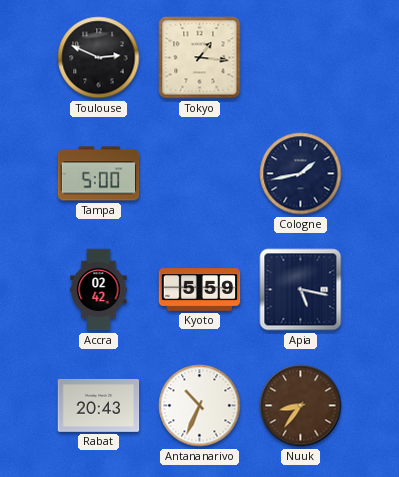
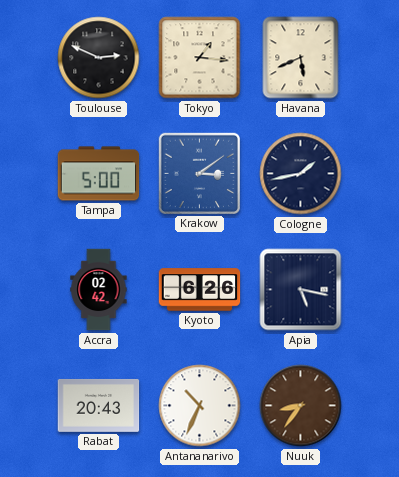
Havana: none -> 5:41
Krakow: none -> 3:09
Kyoto: 5:59 -> 6:26
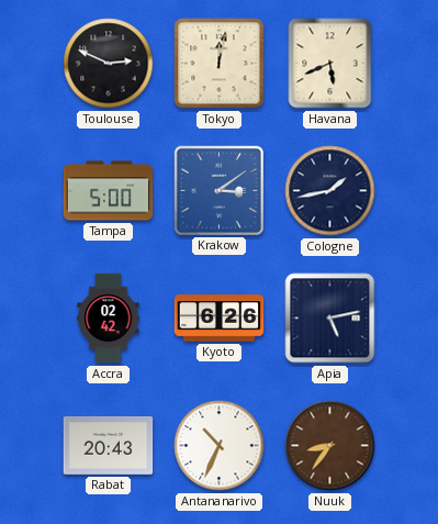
Tokyo: 1:16 -> 12:02
Apia: 5:17 -> 5:13
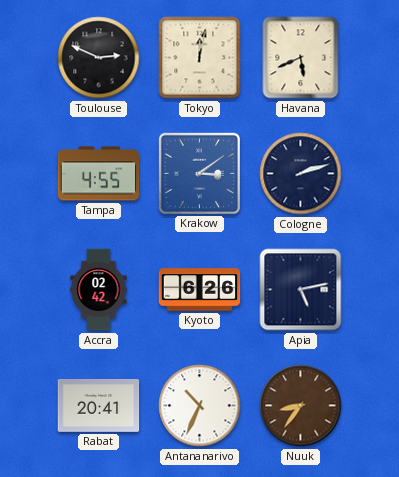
Tampa: 5:00 -> 4:55
Cologne: 1:43 -> 2:12
Rabat: 20:43 -> 20:41
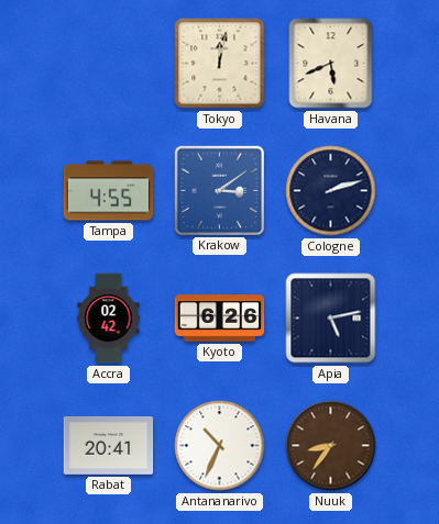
Toulouse: 2:49 -> none
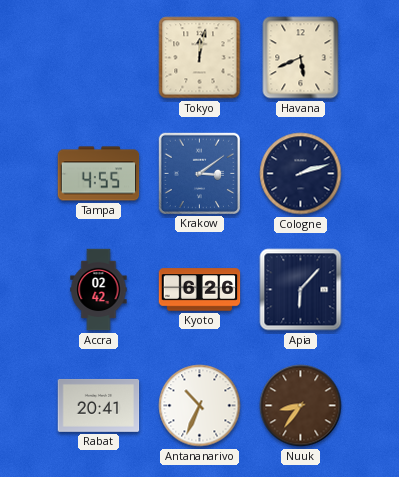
Apia: 5:13 -> 6:07
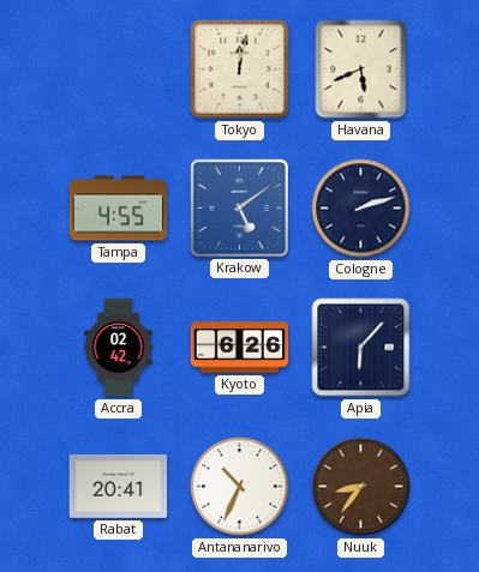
Krakow: 3:09 -> 5:09
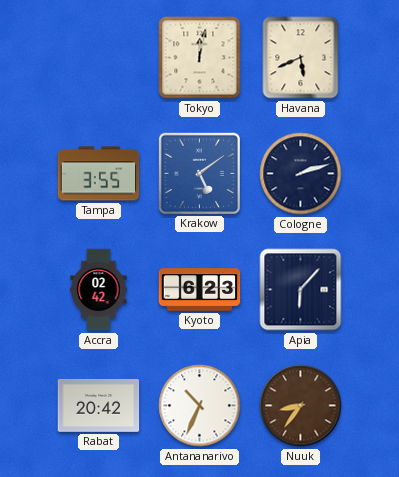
Tampa: 4:55 -> 3:55
Kyoto: 6:26 -> 6:23
Rabat: 20:41 -> 20:42
